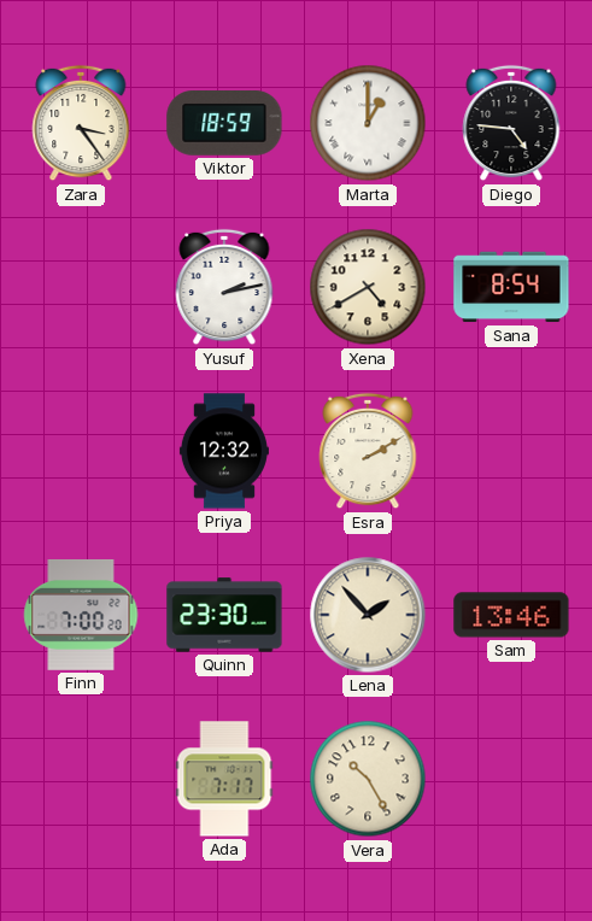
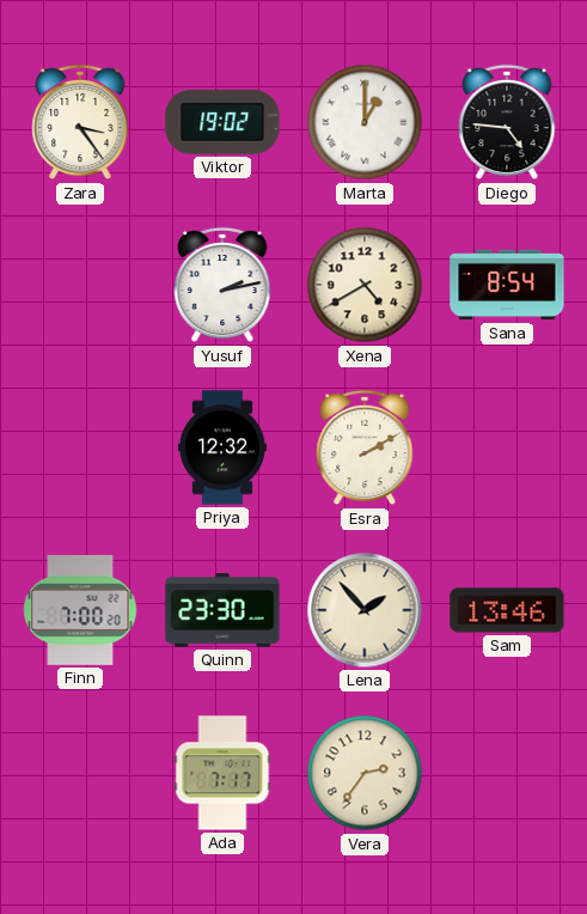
Viktor: 18:59 -> 19:02
Vera: 10:25 -> 2:36
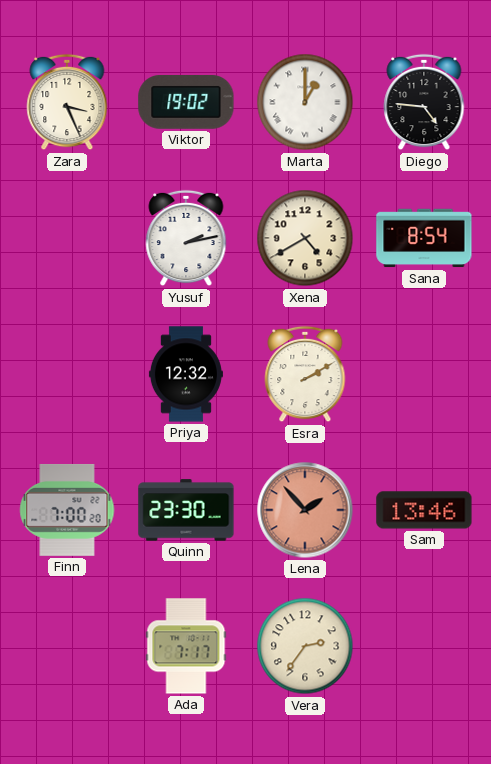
Zara: 3:24 -> 3:26
Lena dial: cream -> salmon
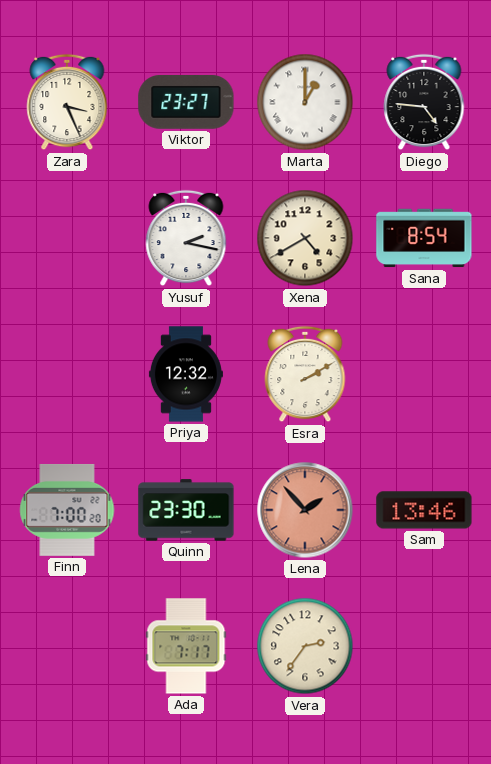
Viktor: 19:02 -> 23:27
Yusuf: 2:13 -> 2:17
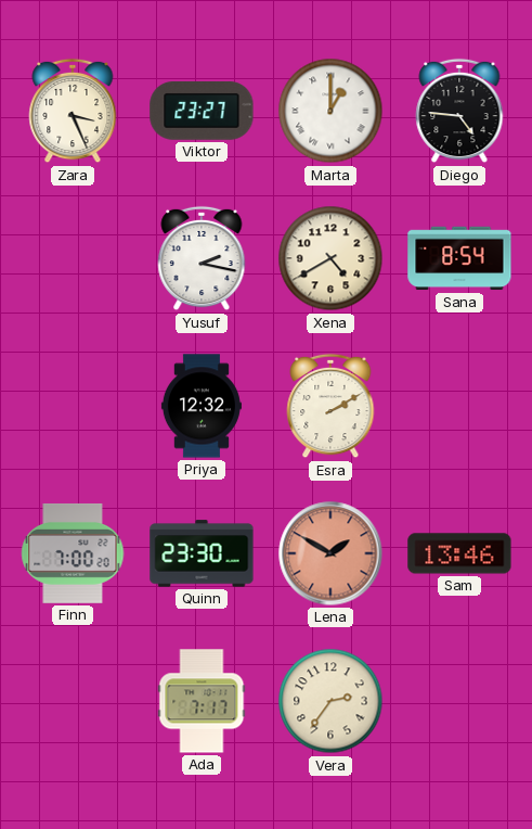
Lena: 1:53 -> 1:50
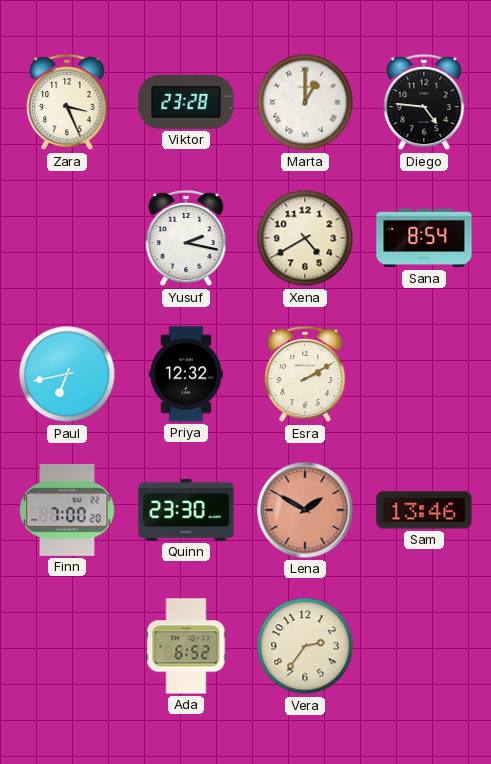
Viktor: 23:27 -> 23:28
Paul: none -> 6:43
Ada: 7:17 -> 6:52
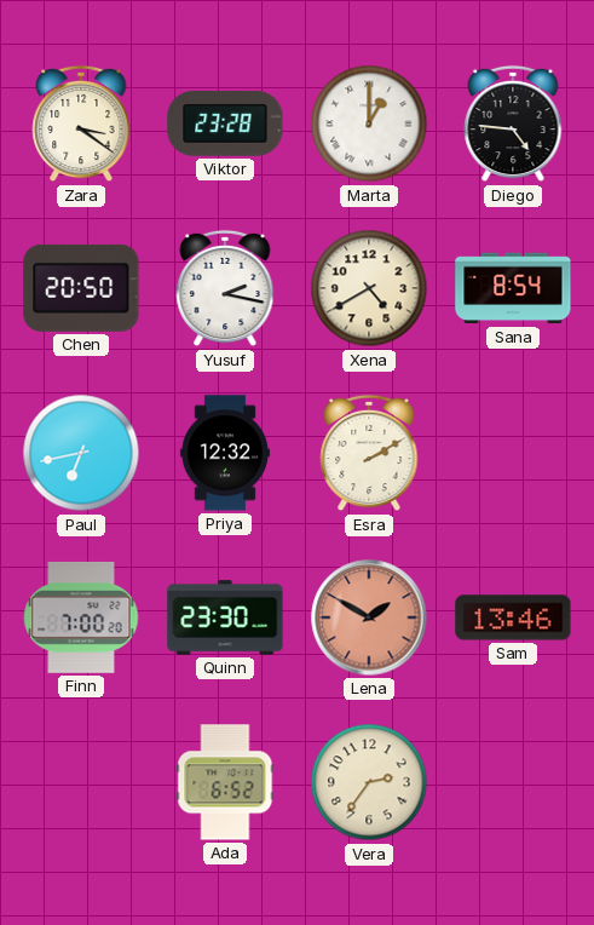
Zara: 3:26 -> 3:21
Chen: none -> 20:50
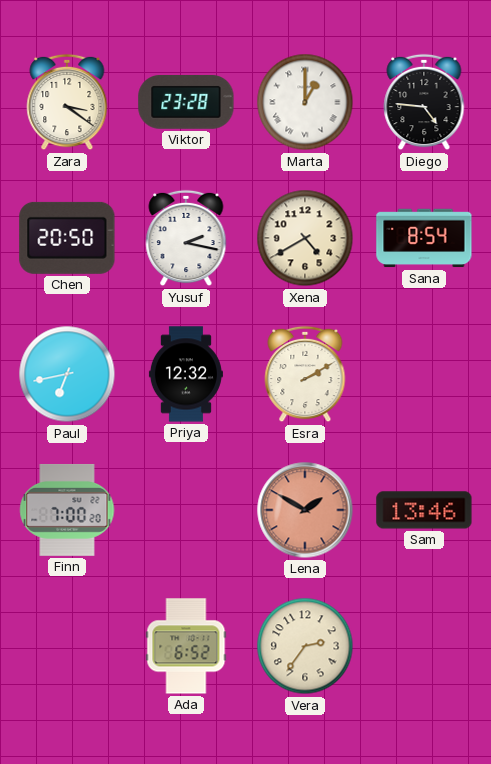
Quinn: 23:30 -> none
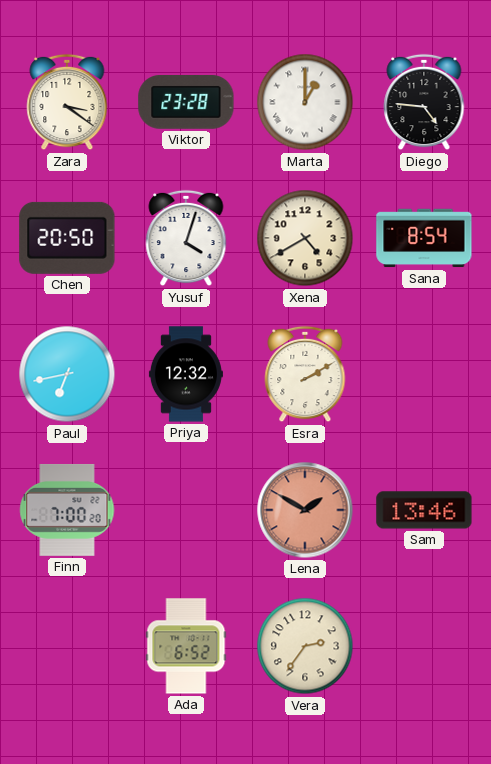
Yusuf: 2:17 -> 4:03
